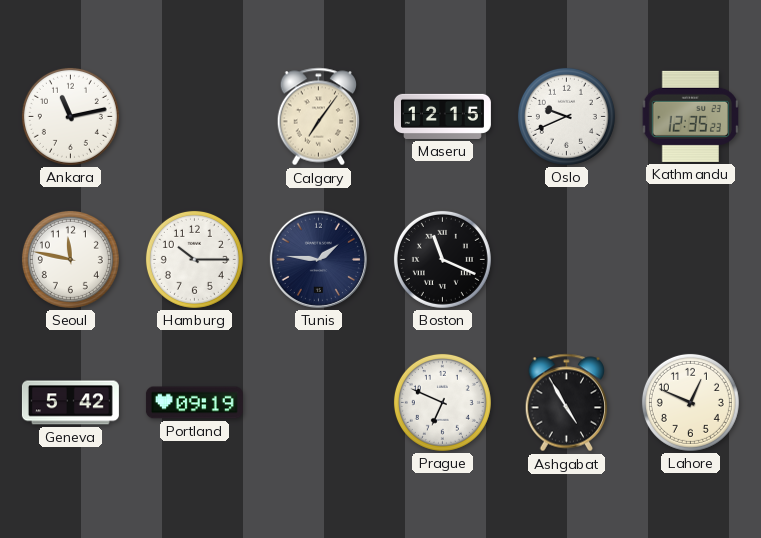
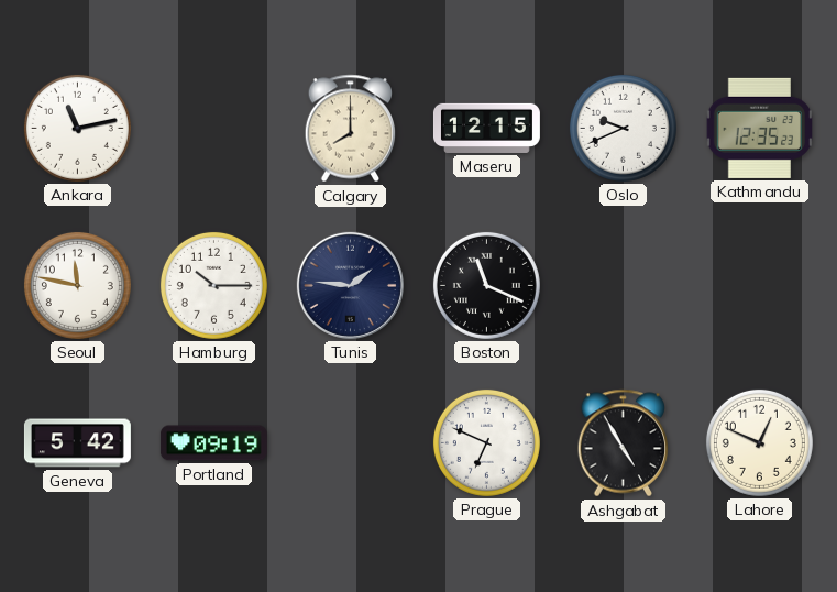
Calgary: 7:06 -> 8:00
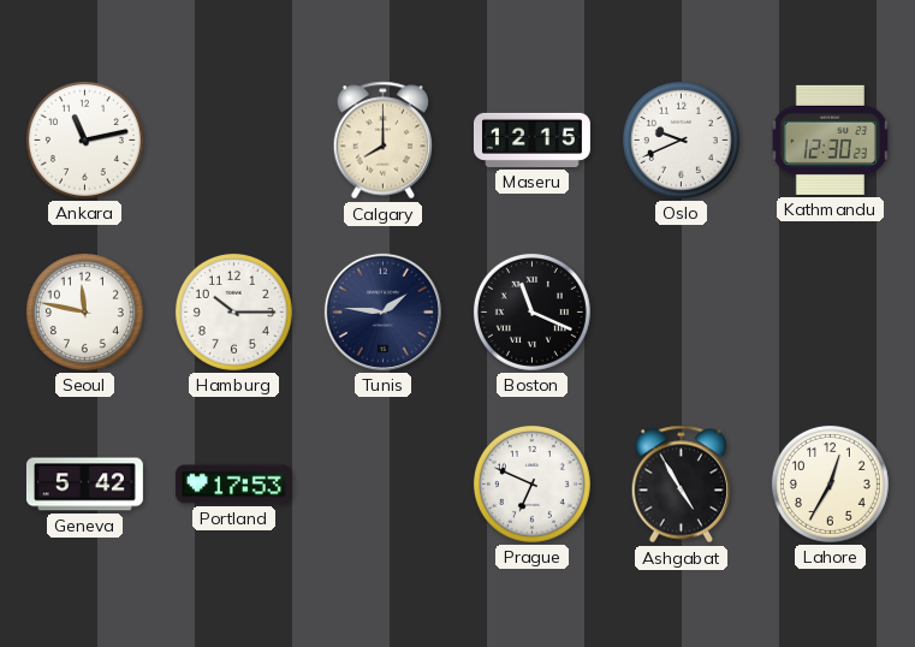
Kathmandu: 12:35 -> 12:30
Portland: 09:19 -> 17:53
Lahore: 12:49 -> 12:35
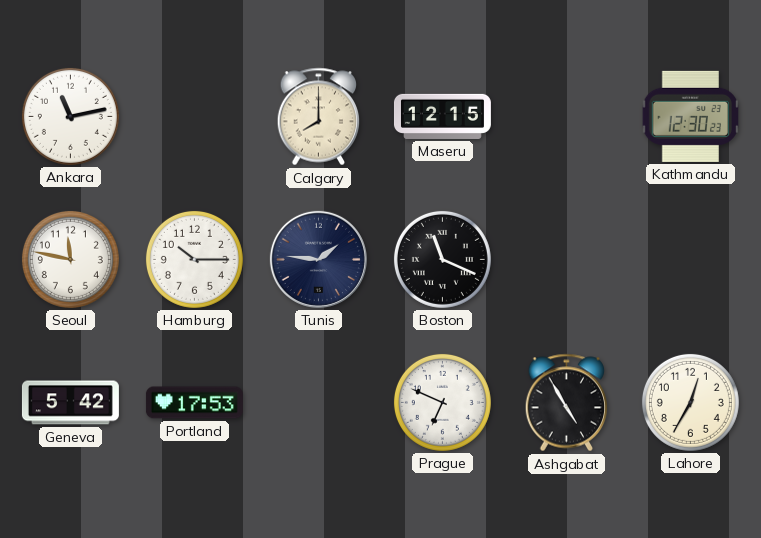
Oslo: 9:41 -> none
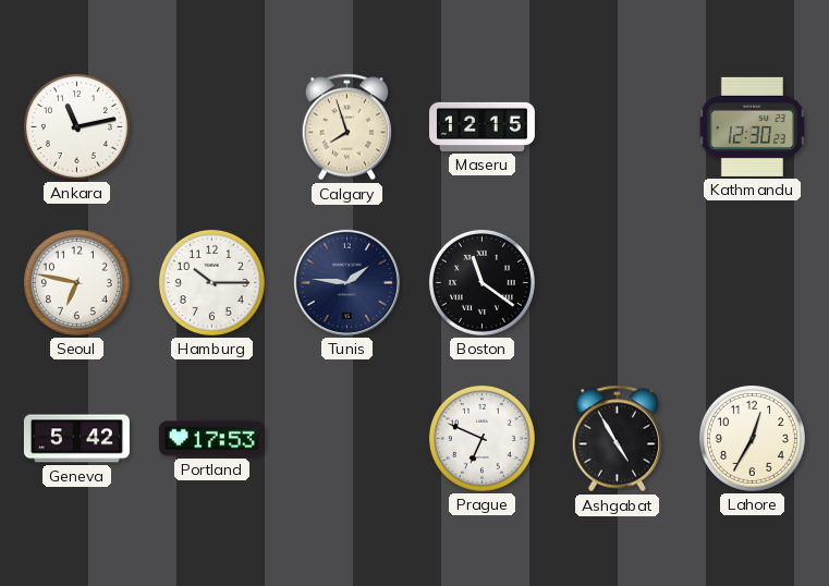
Calgary: 8:00 -> 7:57
Seoul: 11:47 -> 6:47
Boston: 11:19 -> 11:21
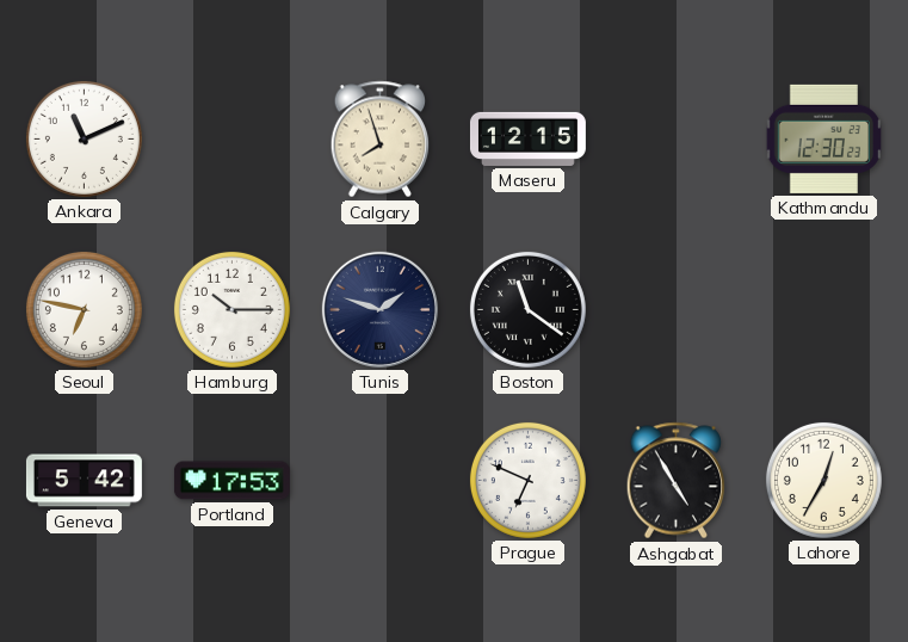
Ankara: 11:13 -> 11:11
Tunis: 1:46 -> 1:48
